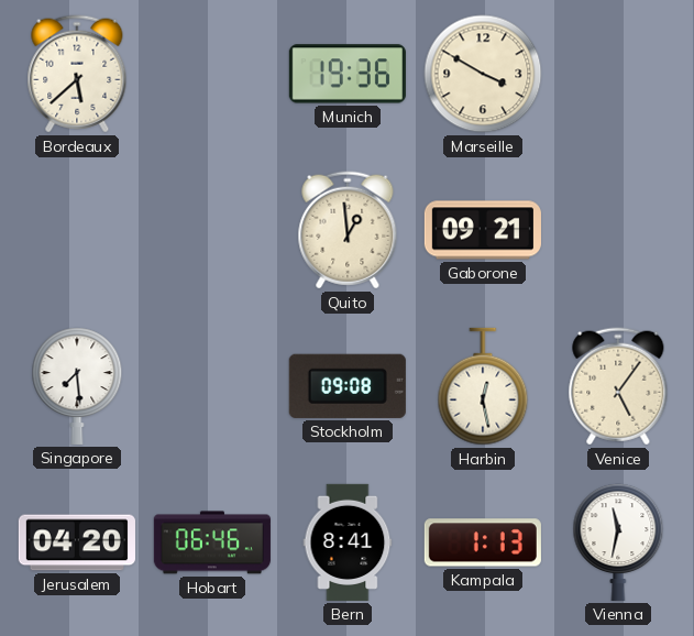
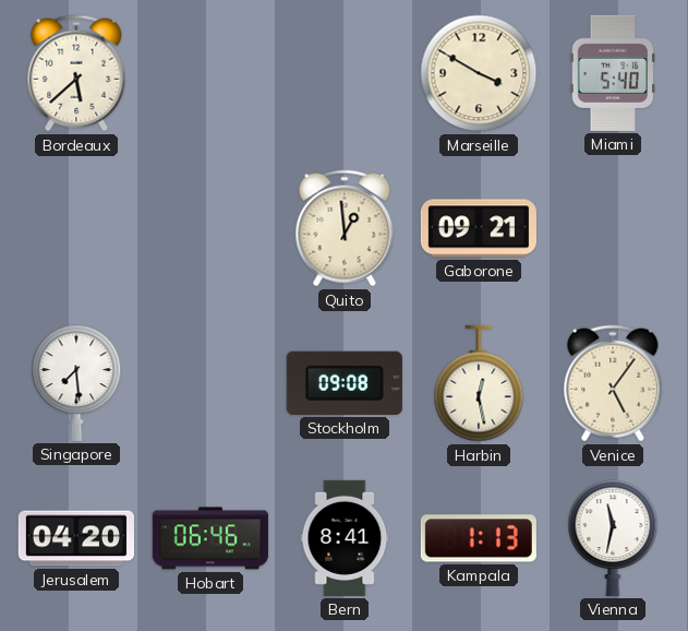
Munich: 19:36 -> none
Miami: none -> 5:40
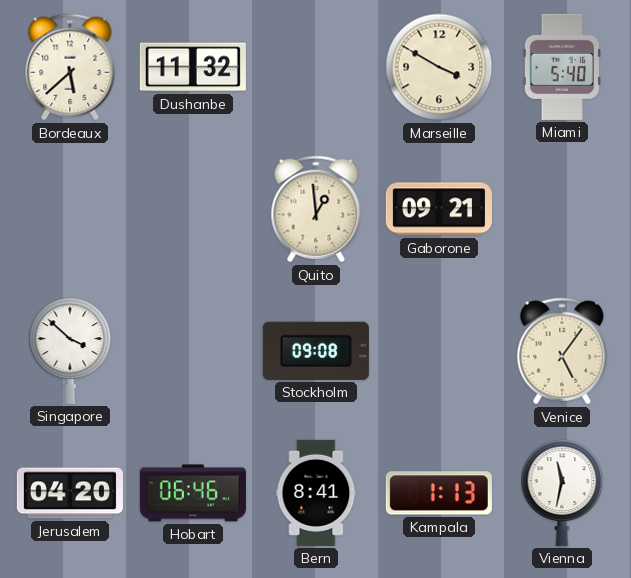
Dushanbe: none -> 11:32
Singapore: 7:29 -> 3:52
Harbin: 12:28 -> none
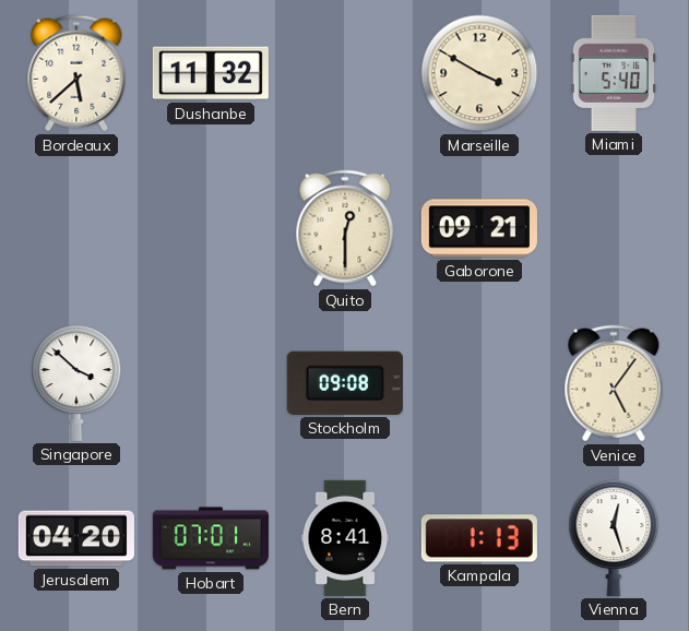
Quito: 12:59 -> 12:30
Hobart: 06:46 -> 07:01
Vienna: 11:32 -> 12:27
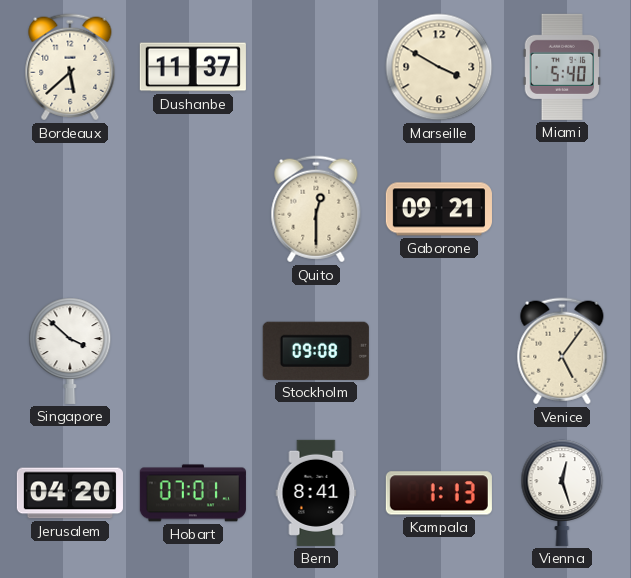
Dushanbe: 11:32 -> 11:37
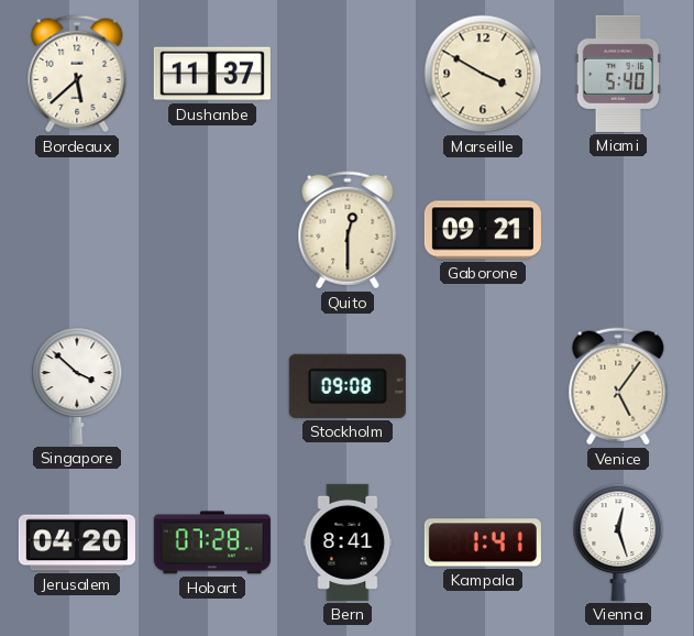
Hobart: 07:01 -> 07:28
Kampala: 1:13 -> 1:41
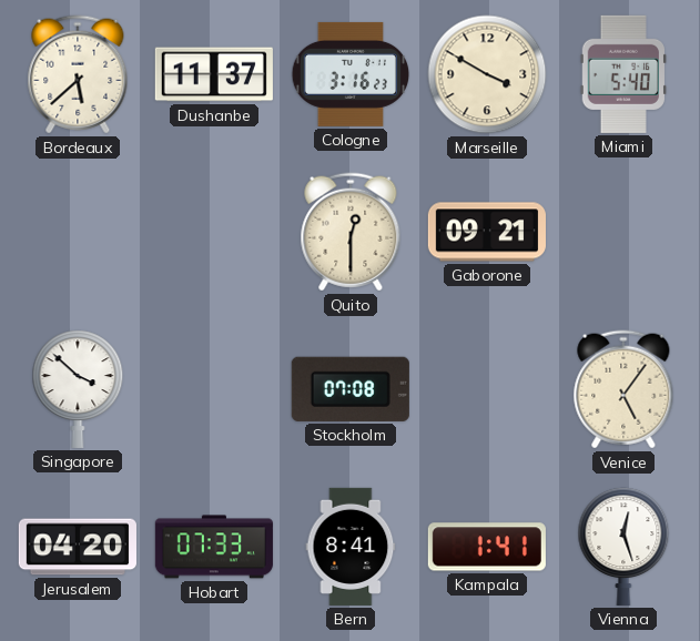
Cologne: none -> 3:16
Stockholm: 09:08 -> 07:08
Hobart: 07:28 -> 07:33
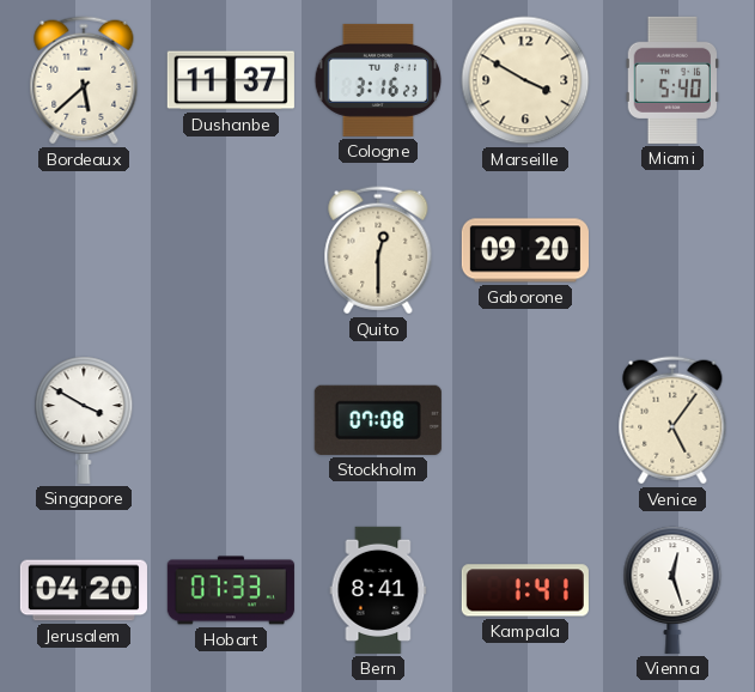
Gaborone: 09:21 -> 09:20
Singapore: 3:52 -> 3:50
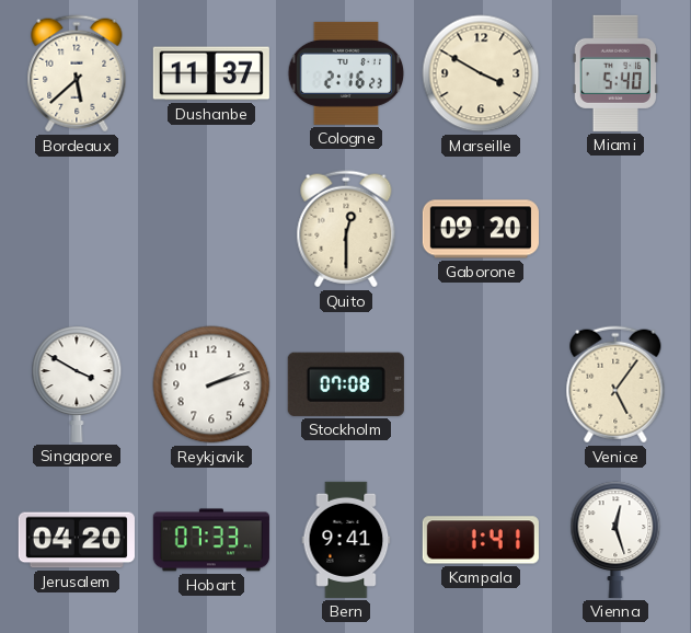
Cologne: 3:16 -> 2:16
Reykjavik: none -> 2:12
Bern: 8:41 -> 9:41
